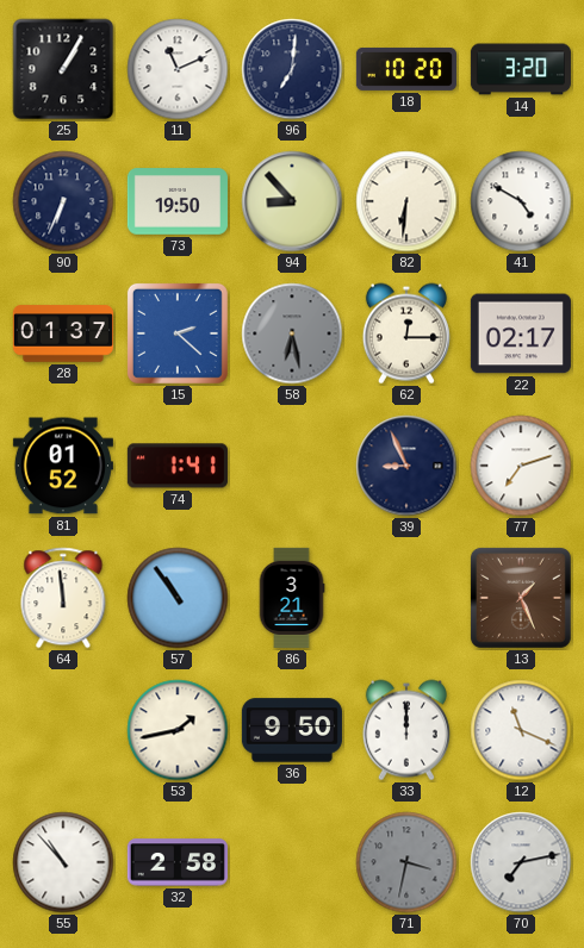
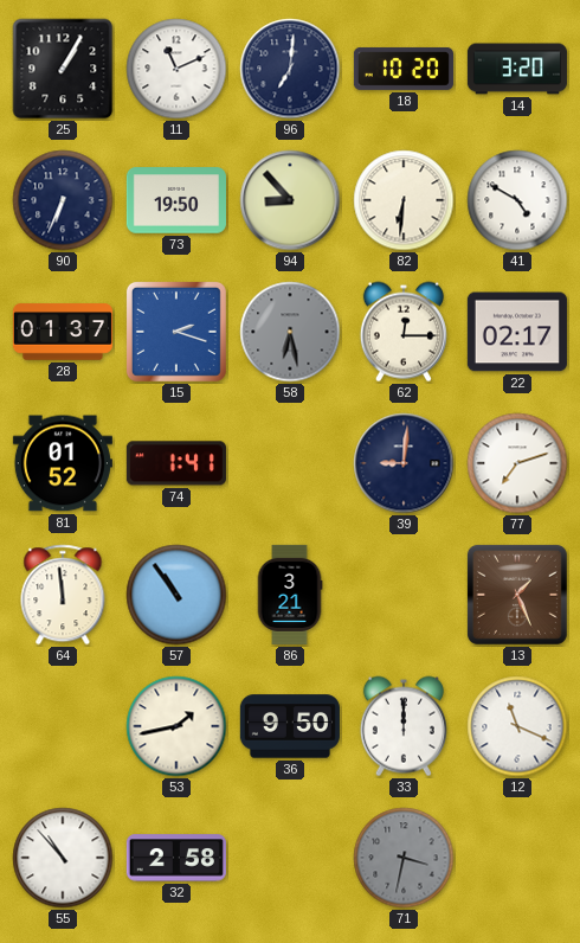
15: 2:22 -> 2:18
39: 8:56 -> 9:01
70: 7:13 -> none
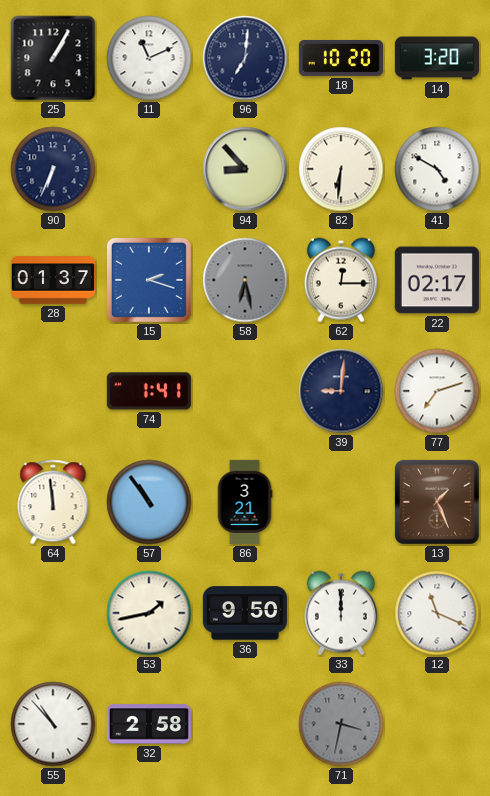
73: 19:50 -> none
81: 01:52 -> none
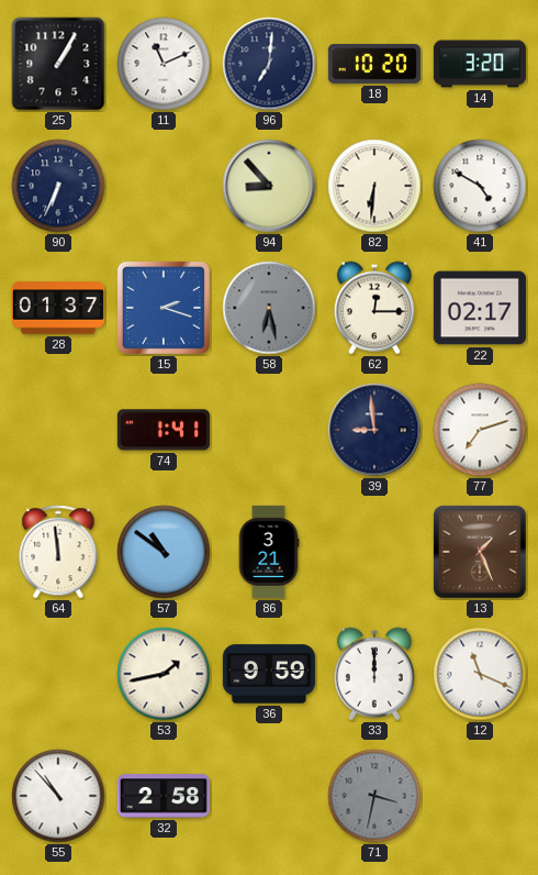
39: 9:01 -> 8:59
57: 10:54 -> 10:51
36: 9:50 -> 9:59
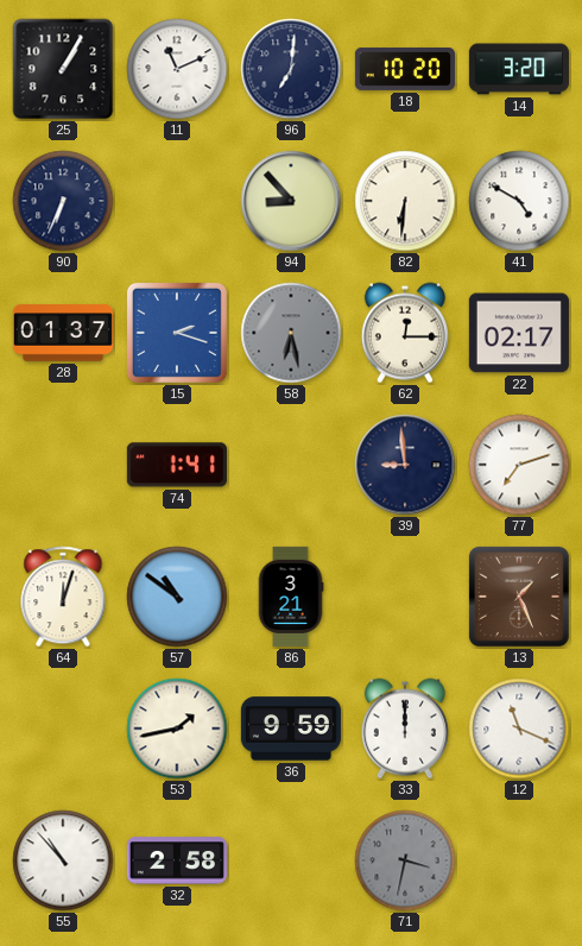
64: 11:59 -> 12:03
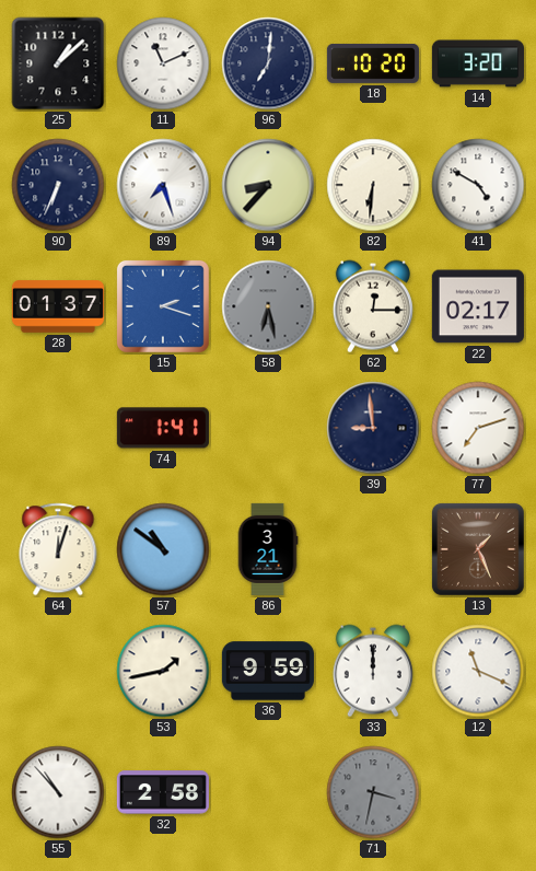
25: 1:05 -> 1:08
89: none -> 7:27
94: 8:53 -> 8:37
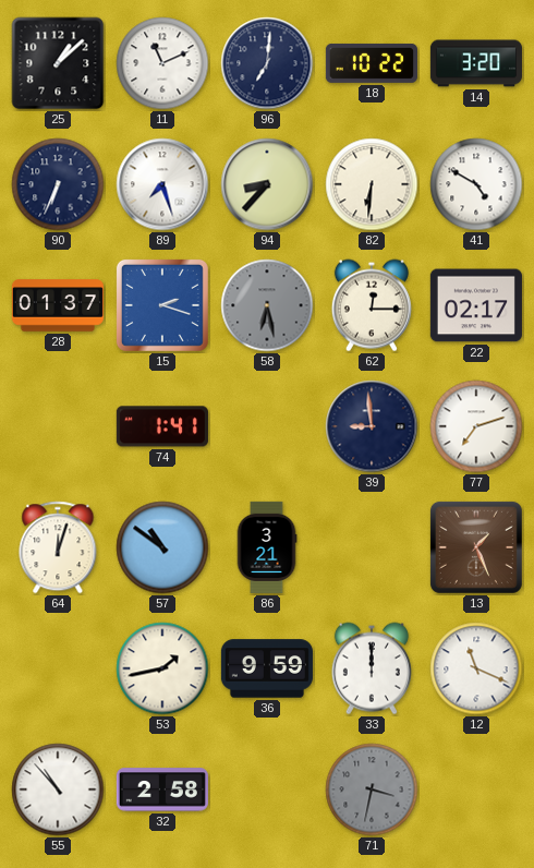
18: 10:20 -> 10:22
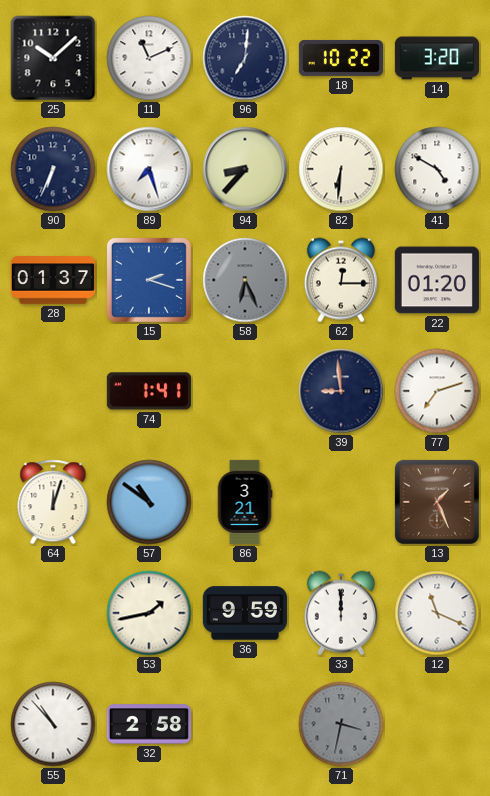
25: 1:08 -> 10:08
58: 6:28 -> 6:26
22: 02:17 -> 01:20
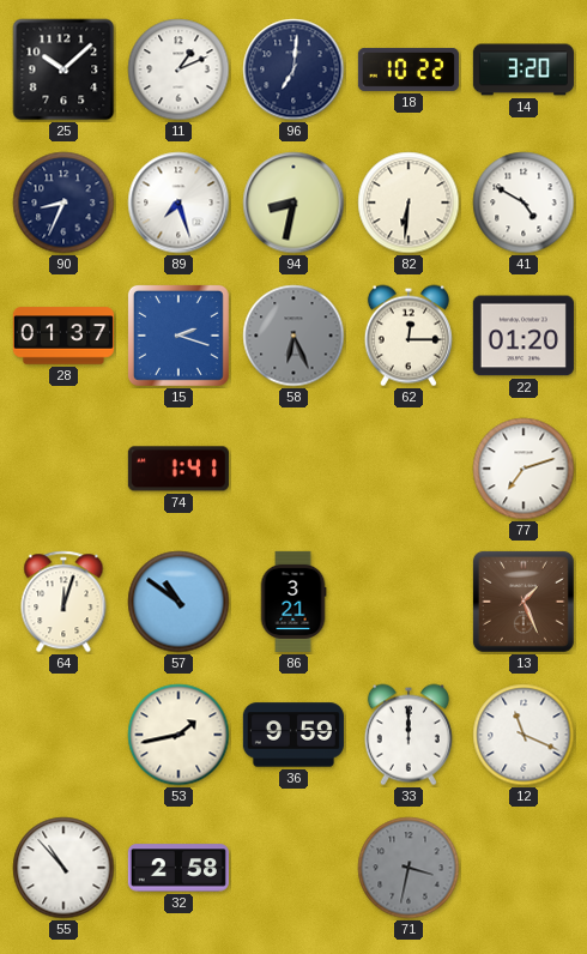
11: 11:11 -> 1:11
90: 6:34 -> 8:34
94: 8:37 -> 8:32
39: 8:59 -> none
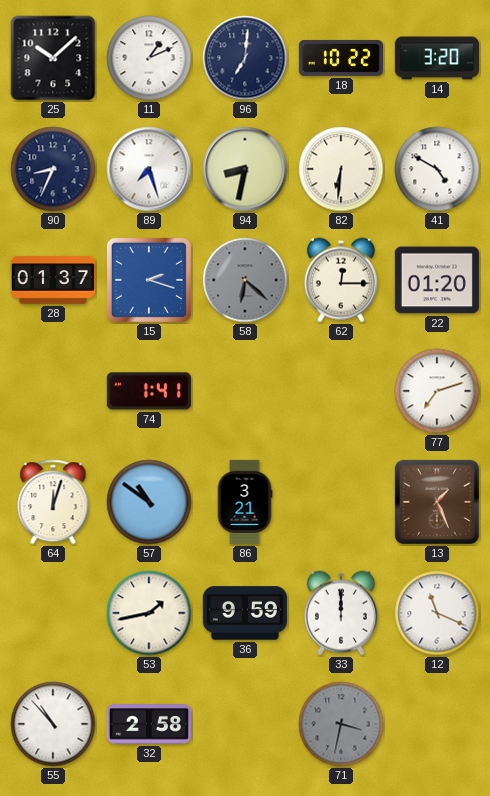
58: 6:26 -> 6:22
